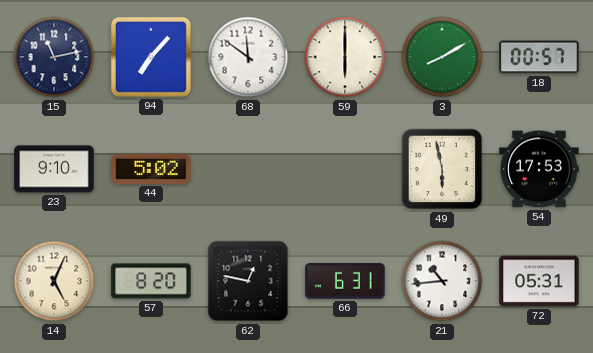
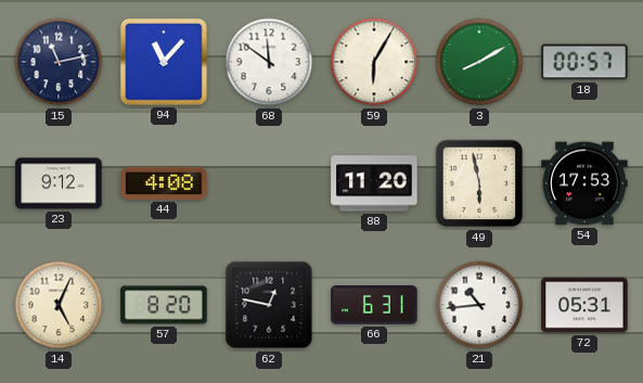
94: 7:07 -> 11:07
59: 6:00 -> 6:05
23: 9:10 -> 9:12
44: 5:02 -> 4:08
88: none -> 11:20
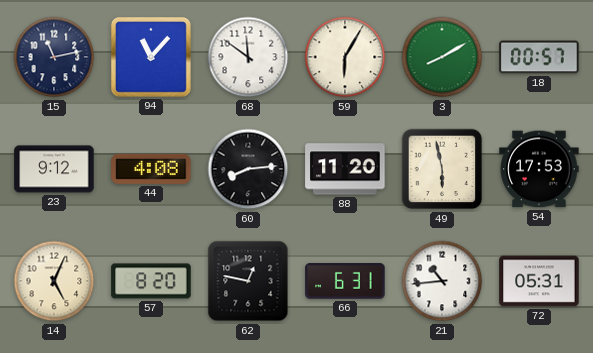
60: none -> 8:14
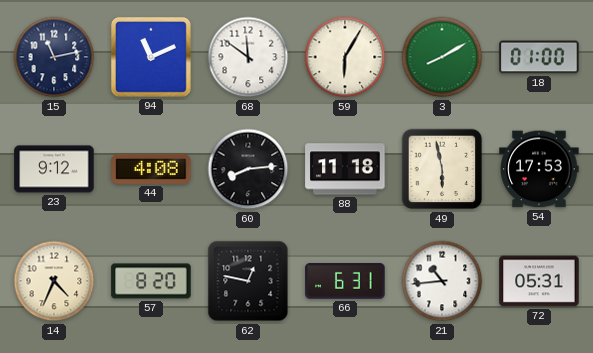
94: 11:07 -> 11:11
18: 00:57 -> 01:00
88: 11:20 -> 11:18
14: 5:04 -> 4:34
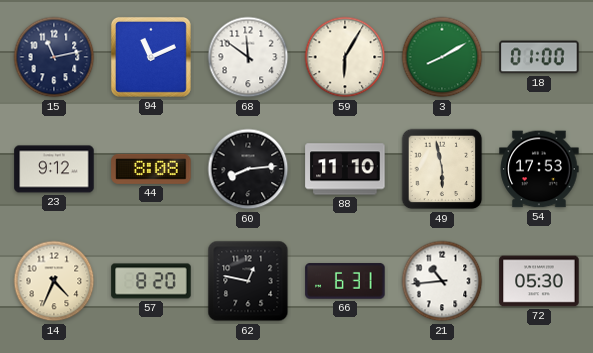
44: 4:08 -> 8:08
88: 11:18 -> 11:10
72: 05:31 -> 05:30
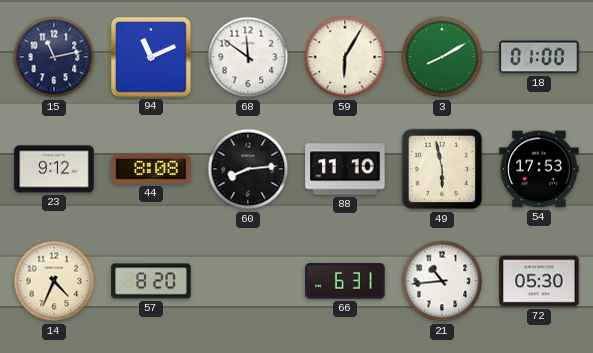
62: 12:47 -> none
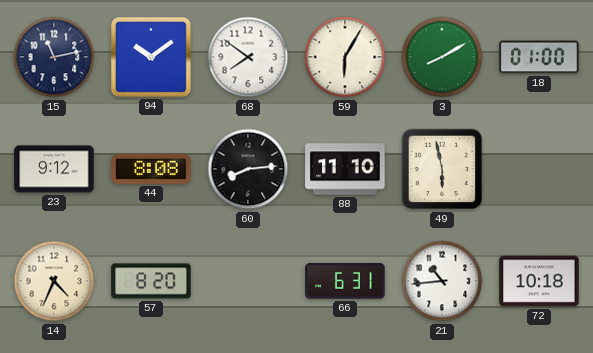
94: 11:11 -> 10:09
68: 11:51 -> 7:51
54: 17:53 -> none
72: 05:30 -> 10:18
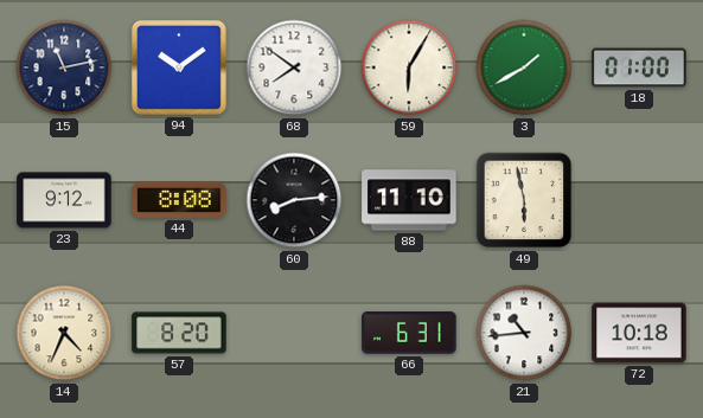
3: 8:10 -> 1:40
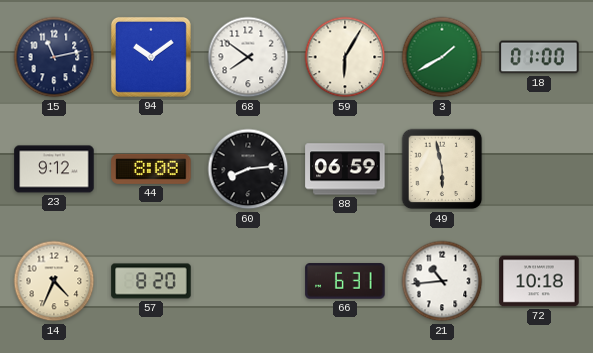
88: 11:10 -> 06:59
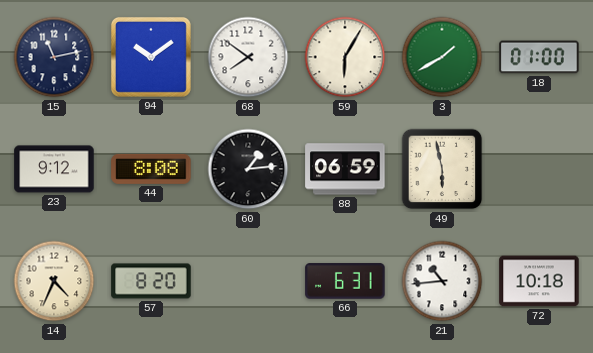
60: 8:14 -> 1:14
